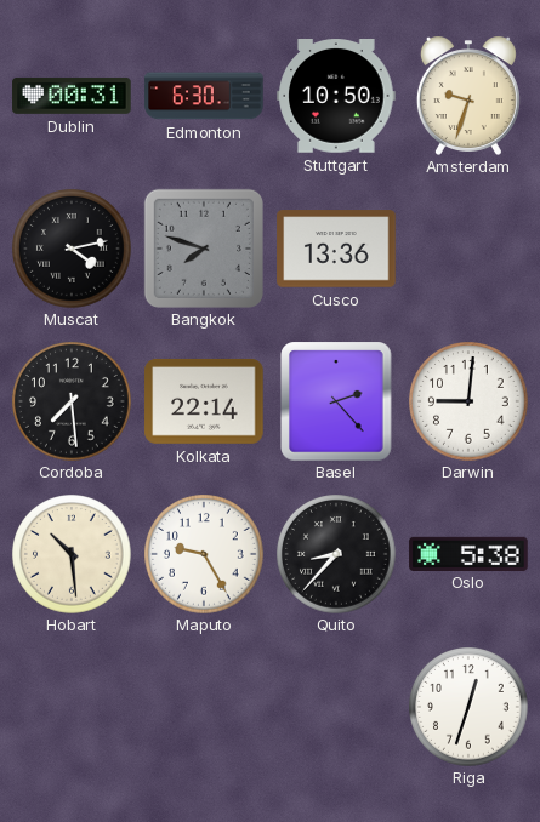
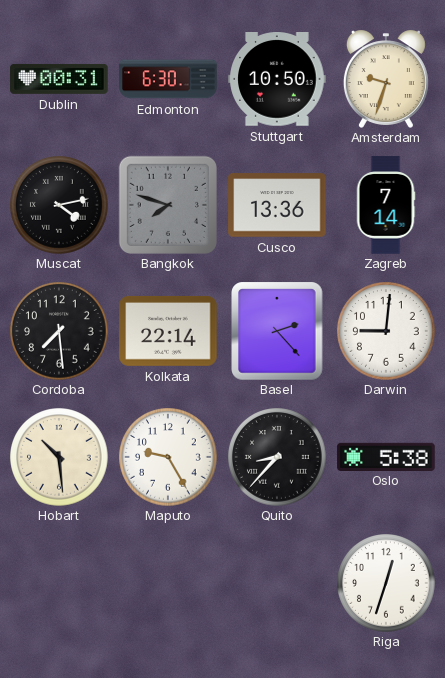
Zagreb: none -> 7:14
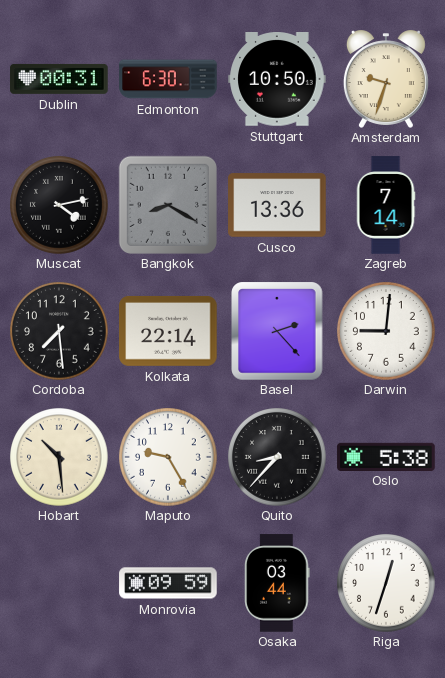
Bangkok: 7:48 -> 8:20
Monrovia: none -> 09:59
Osaka: none -> 03:44
